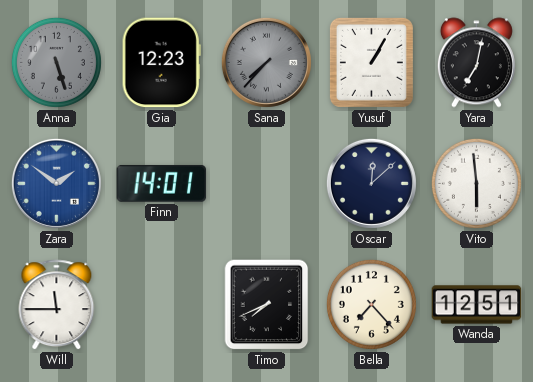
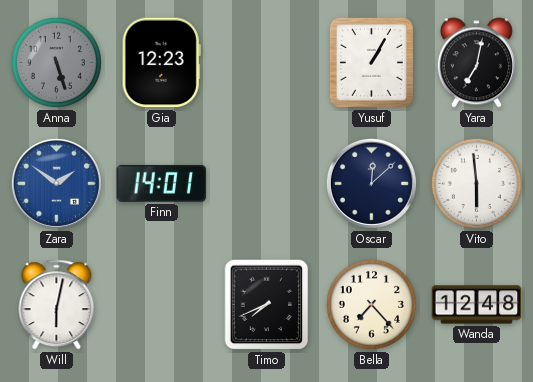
Sana: 7:37 -> none
Will: 11:45 -> 6:02
Wanda: 12:51 -> 12:48
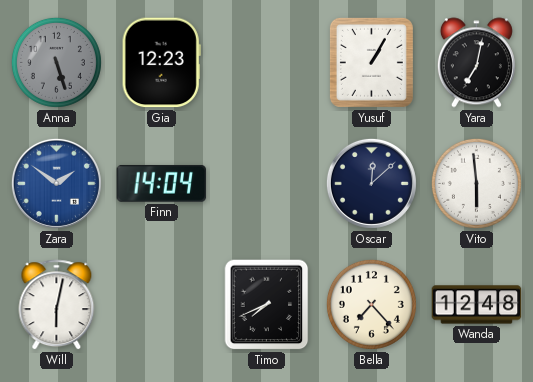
Finn: 14:01 -> 14:04
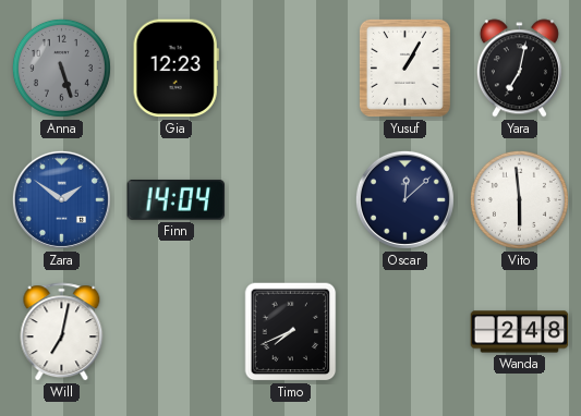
Will: 6:02 -> 7:02
Bella: 7:23 -> none
Wanda: 12:48 -> 2:48
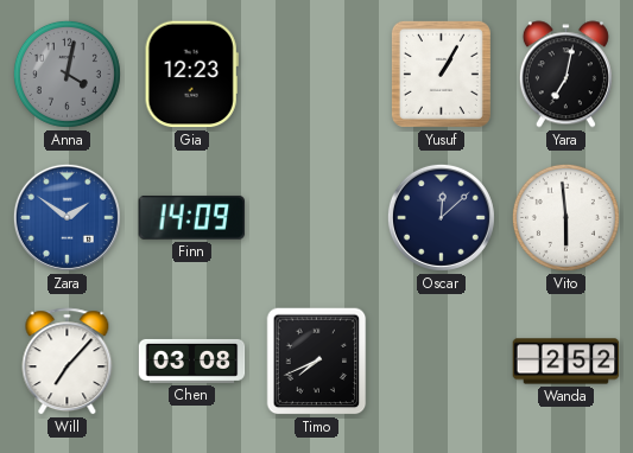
Anna: 5:27 -> 4:02
Finn: 14:04 -> 14:09
Will: 7:02 -> 7:07
Chen: none -> 03:08
Wanda: 2:48 -> 2:52
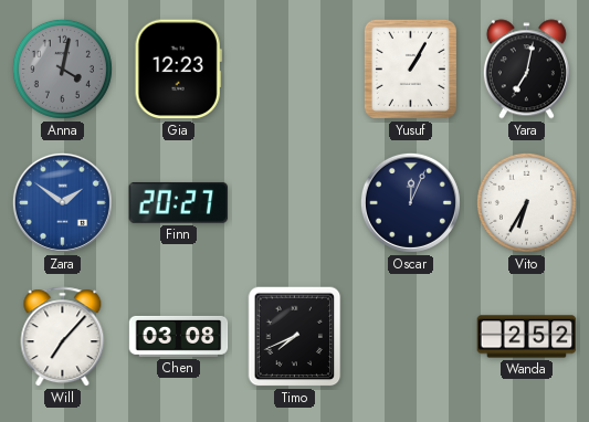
Finn: 14:09 -> 20:27
Oscar: 12:08 -> 12:04
Vito: 5:59 -> 6:35
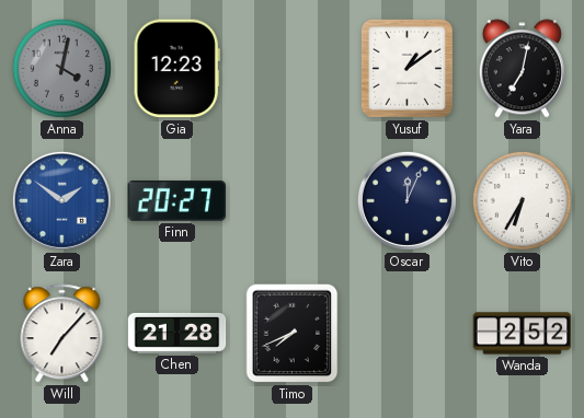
Yusuf: 1:05 -> 1:09
Chen: 03:08 -> 21:28
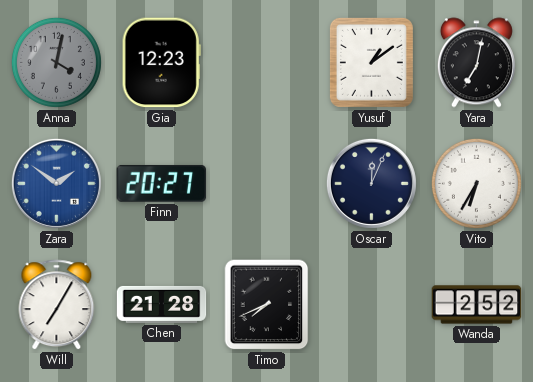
Will: 7:07 -> 7:05
